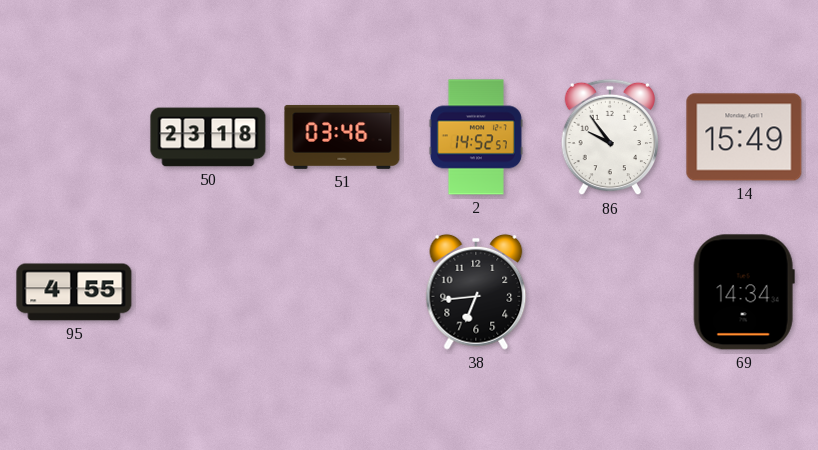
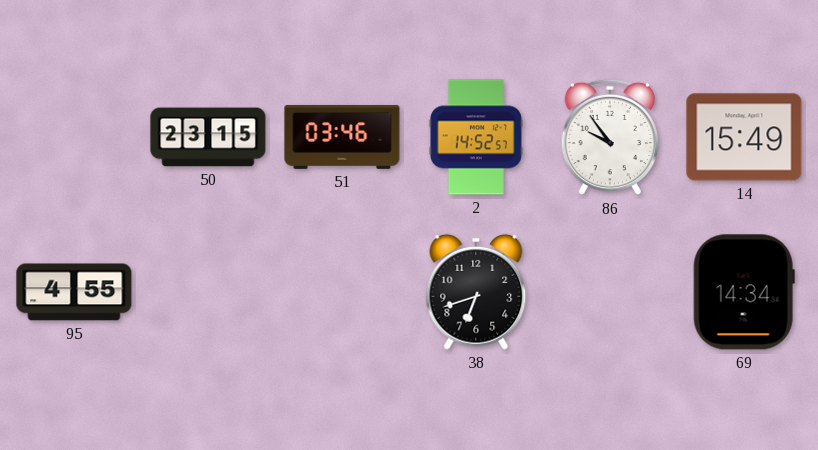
50: 23:18 -> 23:15
38: 6:44 -> 6:42
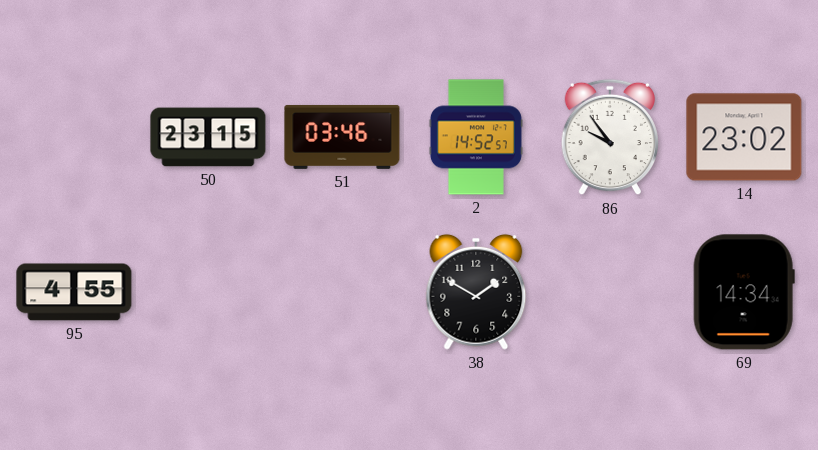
14: 15:49 -> 23:02
38: 6:42 -> 1:50
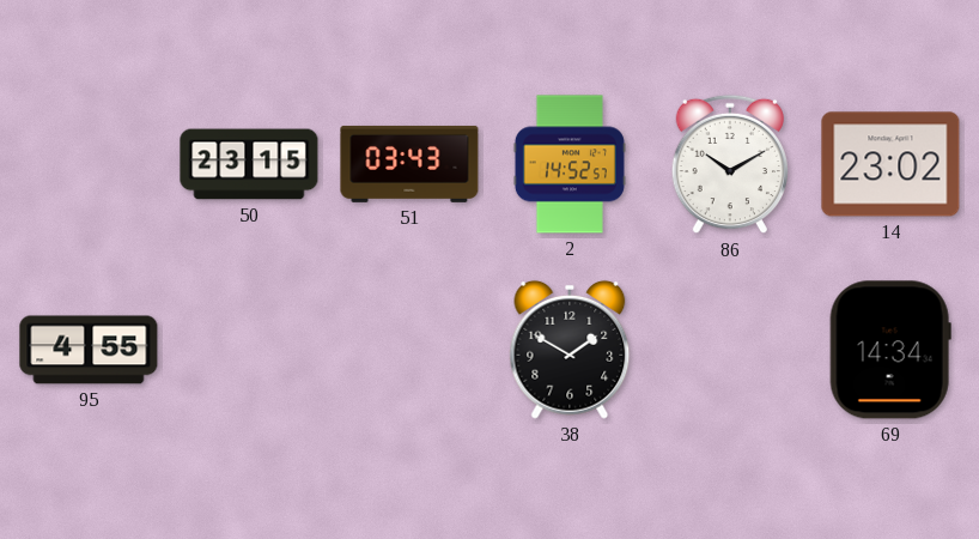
51: 03:46 -> 03:43
86: 9:54 -> 10:10
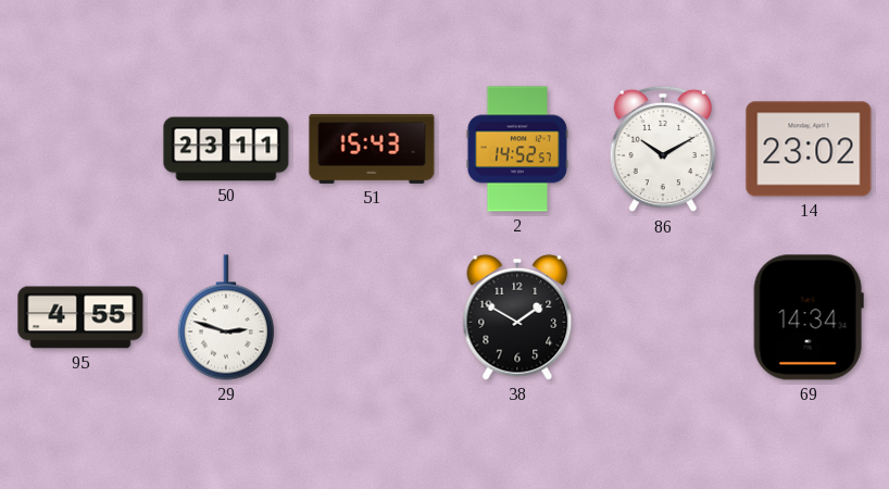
50: 23:15 -> 23:11
51: 03:43 -> 15:43
29: none -> 2:48
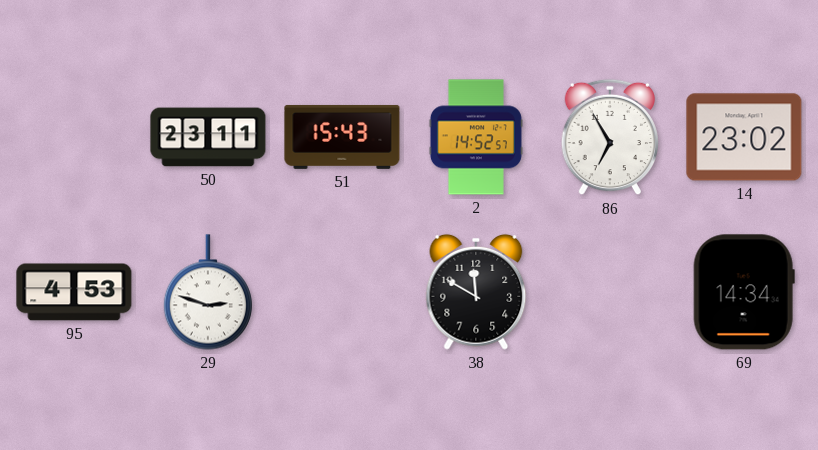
86: 10:10 -> 6:55
95: 4:55 -> 4:53
38: 1:50 -> 11:50
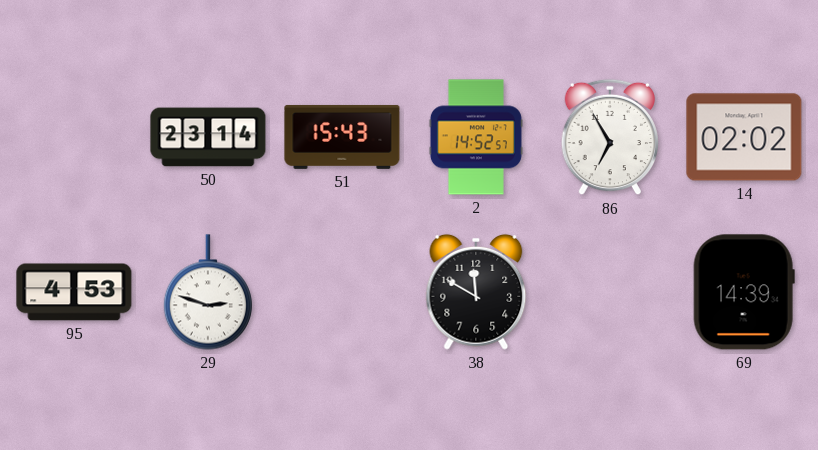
50: 23:11 -> 23:14
14: 23:02 -> 02:02
69: 14:34 -> 14:39
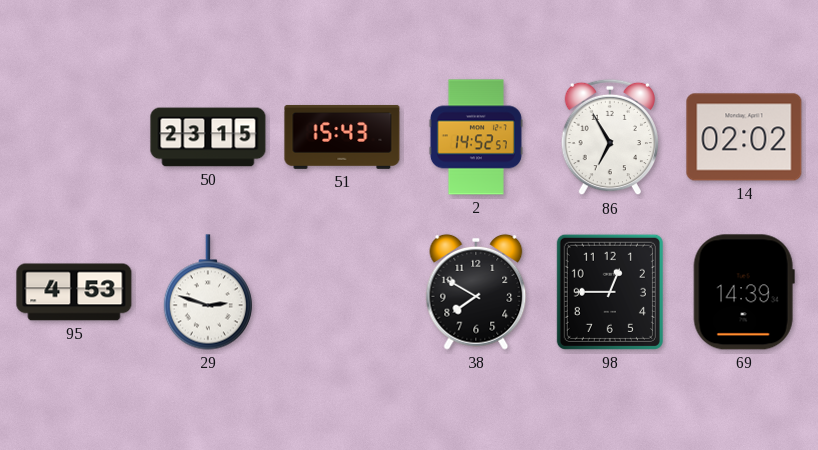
50: 23:14 -> 23:15
38: 11:50 -> 7:50
98: none -> 12:45
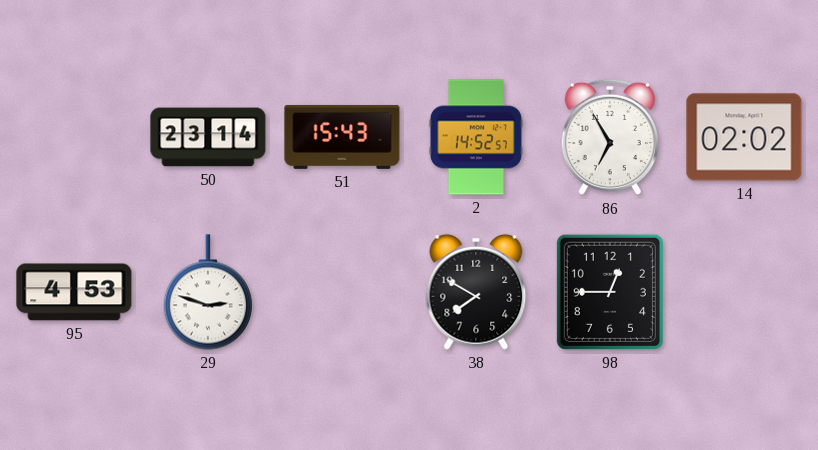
50: 23:15 -> 23:14
69: 14:39 -> none
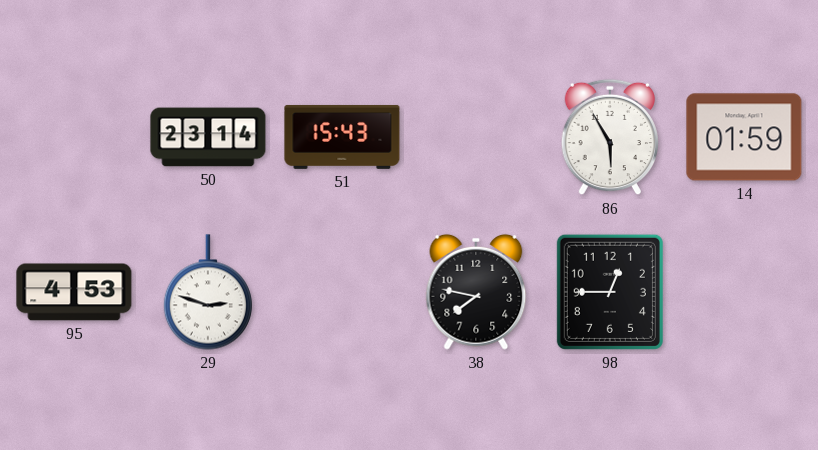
2: 14:52 -> none
86: 6:55 -> 5:55
14: 02:02 -> 01:59
38: 7:50 -> 7:47
